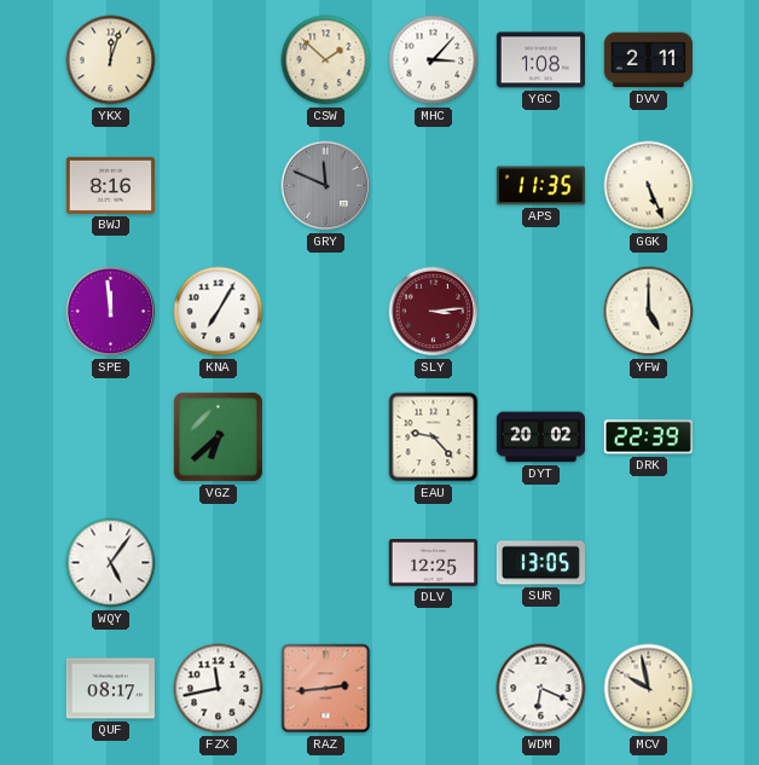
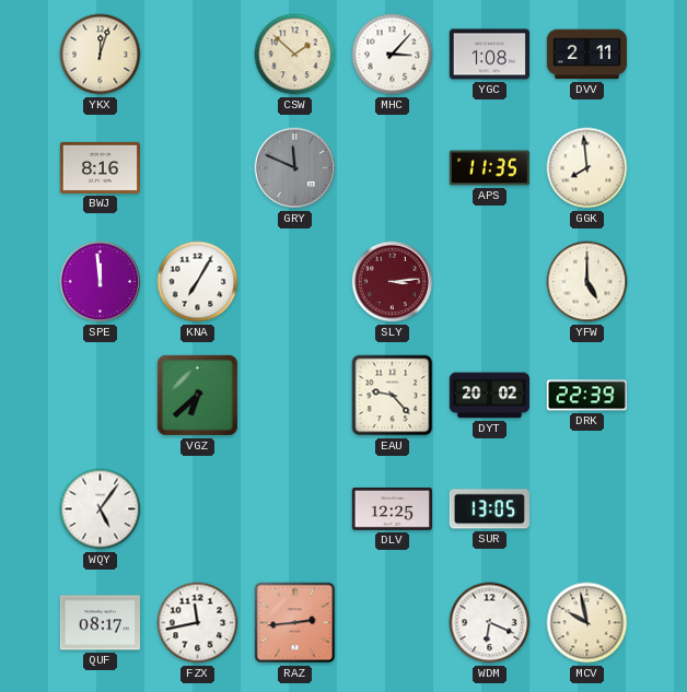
GGK: 5:26 -> 7:59
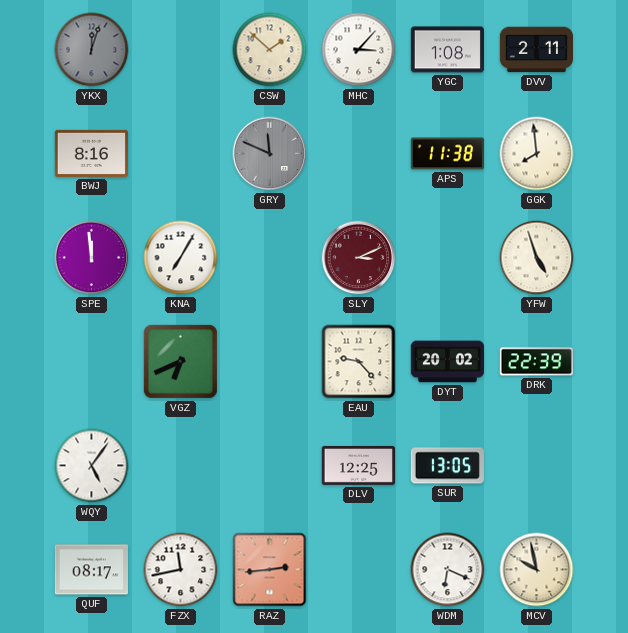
YKX dial: cream -> grey
APS: 11:35 -> 11:38
SLY: 3:14 -> 3:11
YFW: 5:00 -> 4:57
VGZ: 6:38 -> 6:41
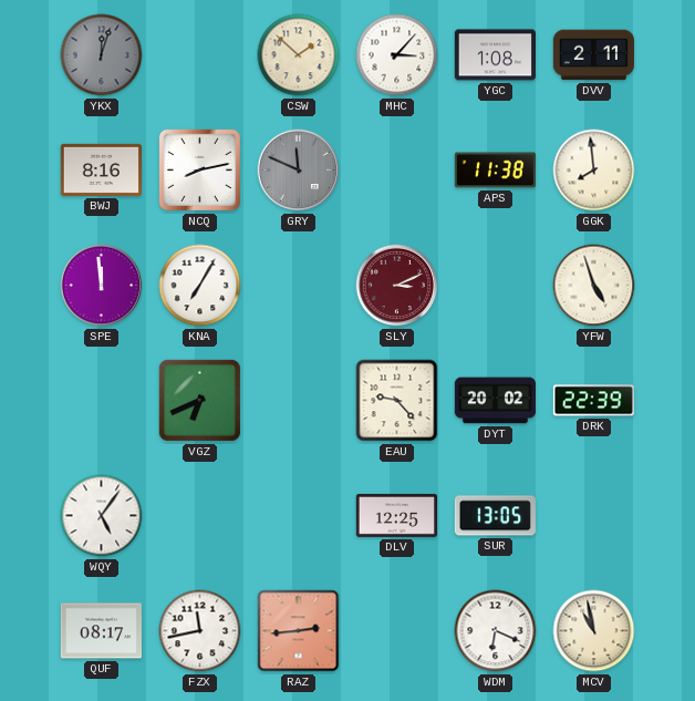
NCQ: none -> 8:13
MCV: 9:58 -> 10:58
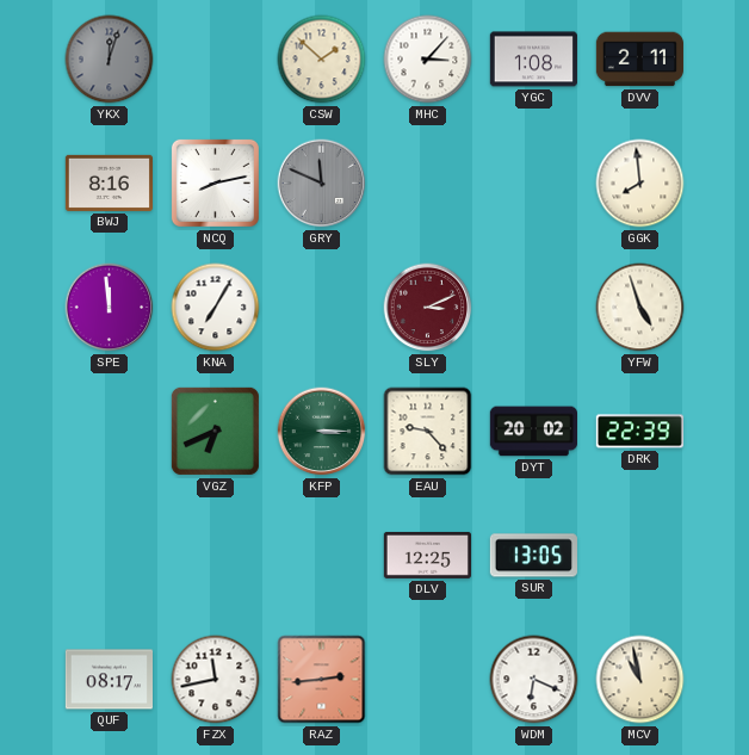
APS: 11:38 -> none
KFP: none -> 3:15
WQY: 5:06 -> none
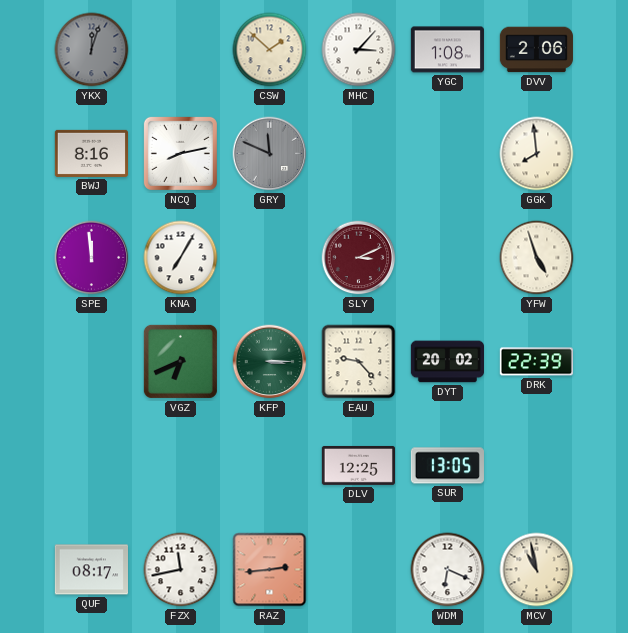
DVV: 2:11 -> 2:06
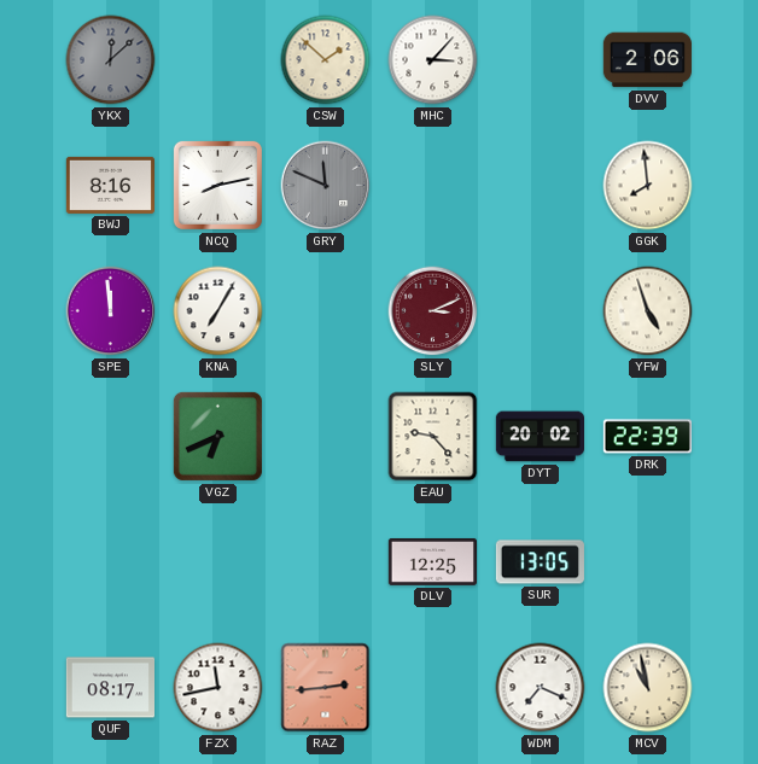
YKX: 12:03 -> 12:08
YGC: 1:08 -> none
KFP: 3:15 -> none
WDM: 6:19 -> 7:19
